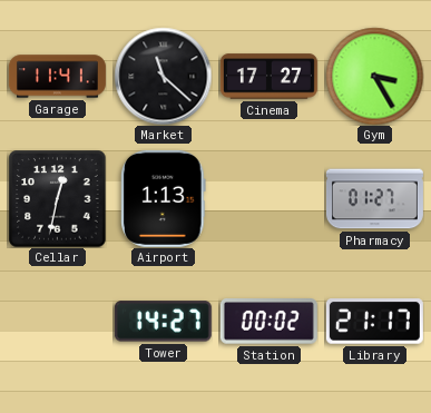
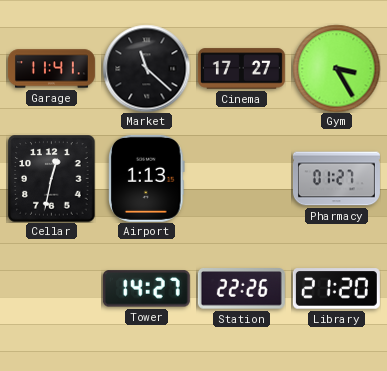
Station: 00:02 -> 22:26
Library: 21:17 -> 21:20
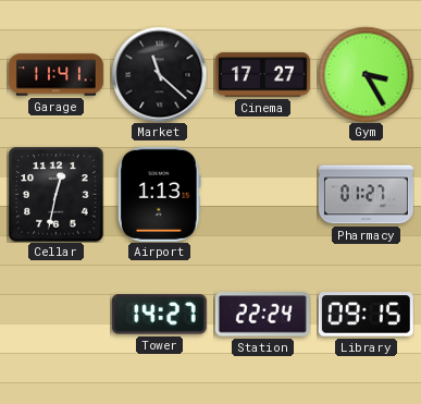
Station: 22:26 -> 22:24
Library: 21:20 -> 09:15
